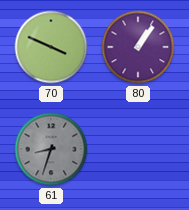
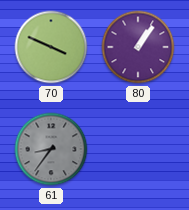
61: 8:33 -> 8:36
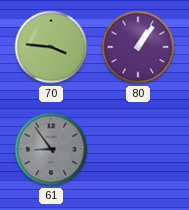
70: 3:49 -> 3:46
61: 8:36 -> 8:54
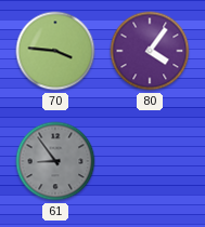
80: 1:06 -> 4:06
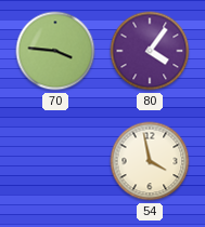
61: 8:54 -> none
54: none -> 3:58
